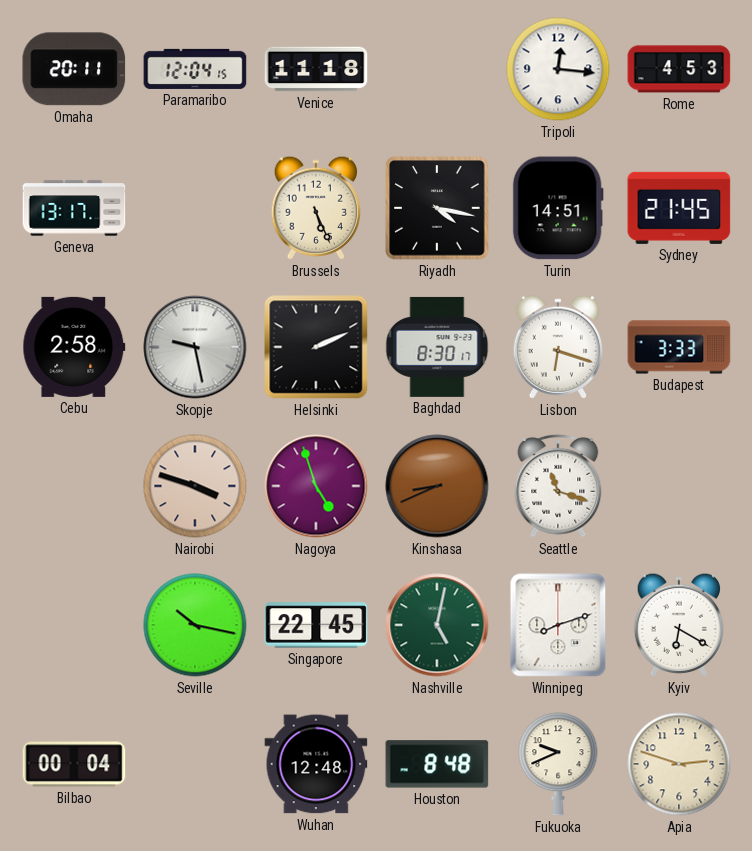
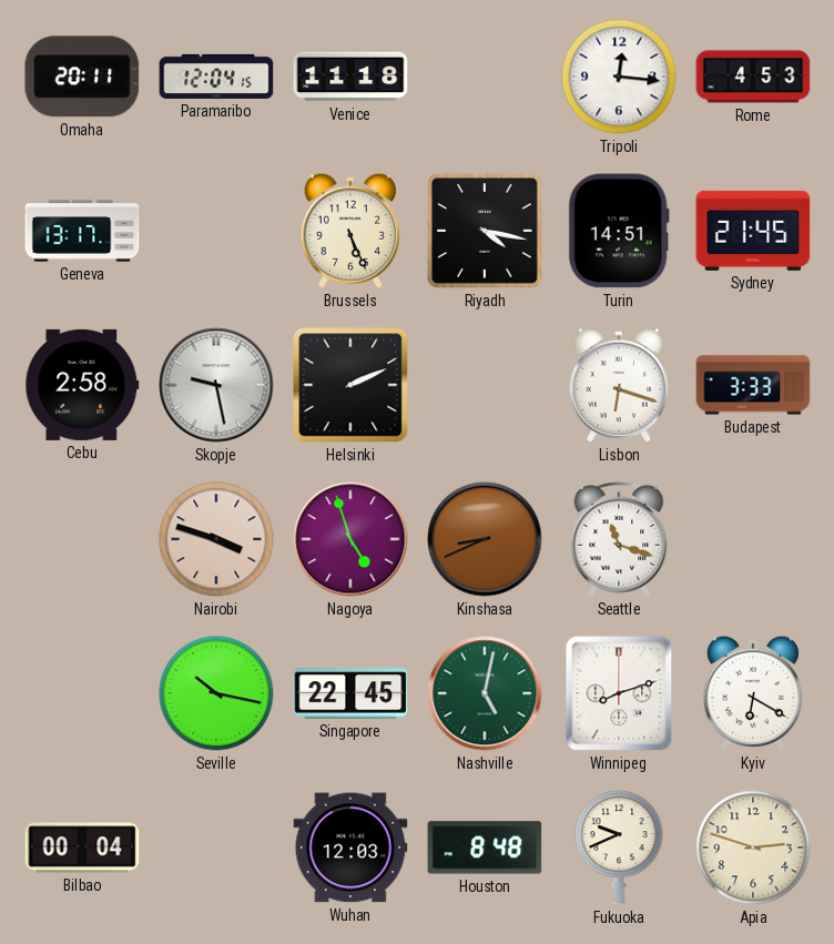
Baghdad: 8:30 -> none
Wuhan: 12:48 -> 12:03
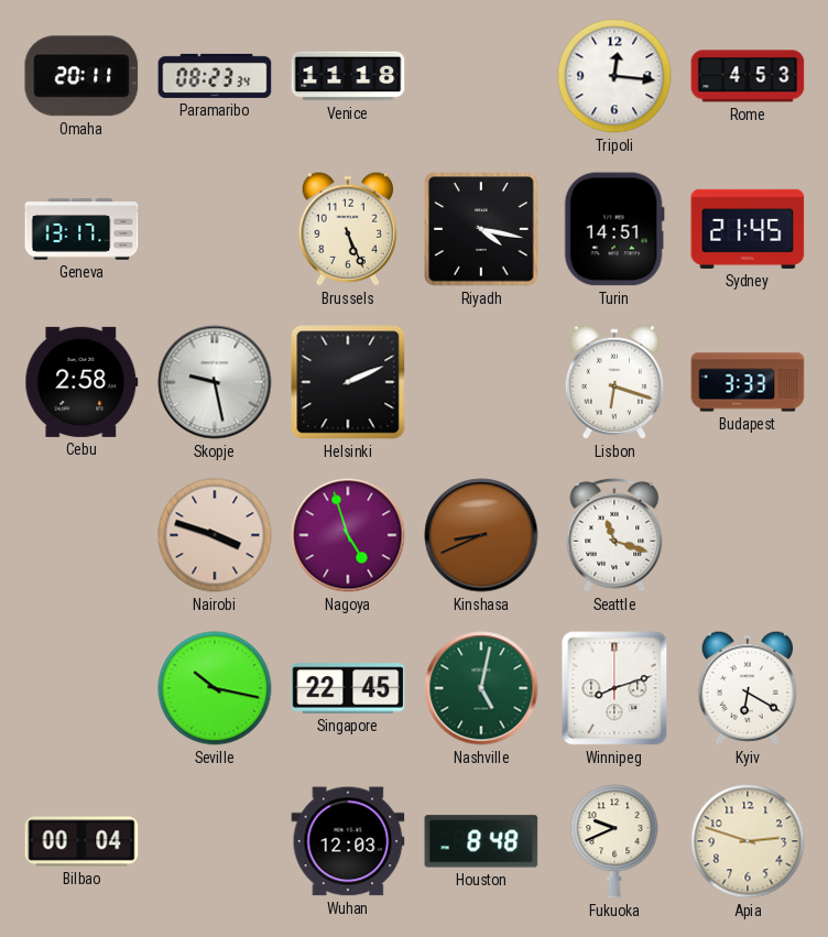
Paramaribo: 12:04 -> 08:23
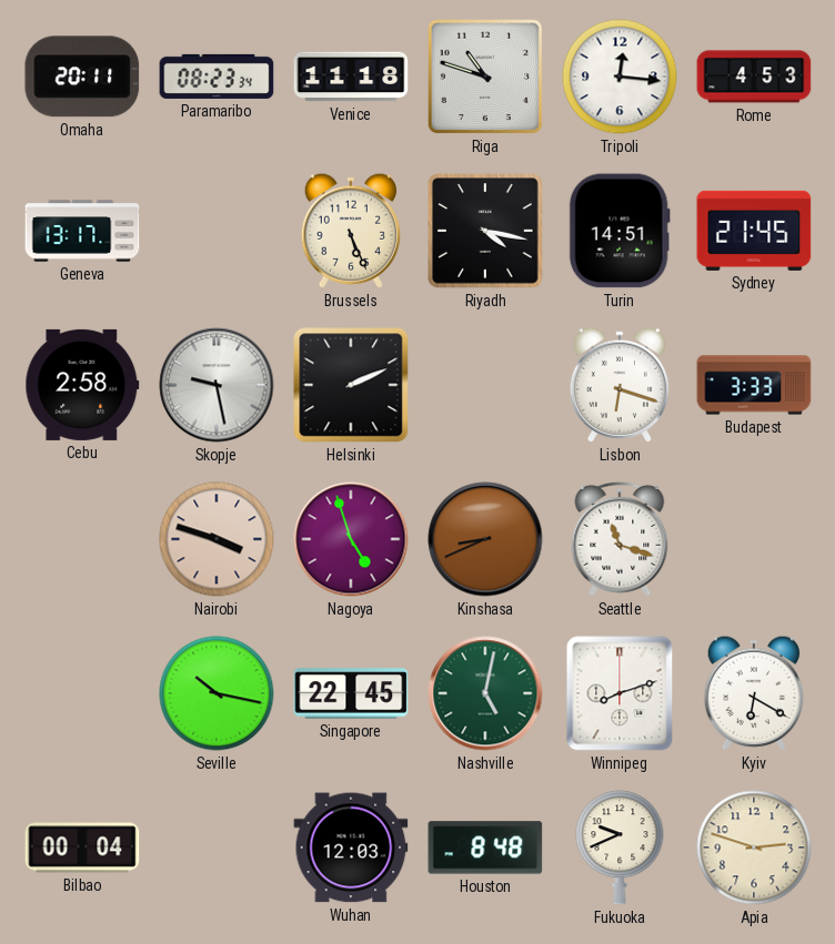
Riga: none -> 10:48
